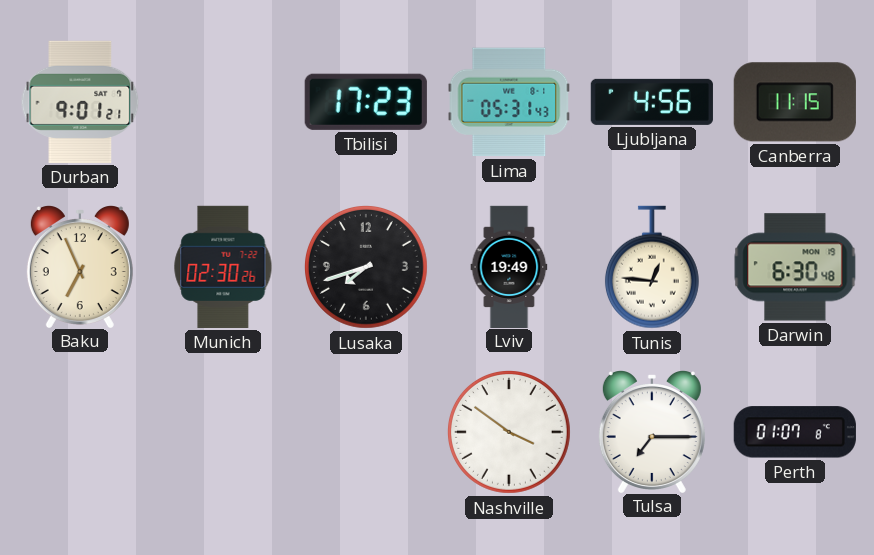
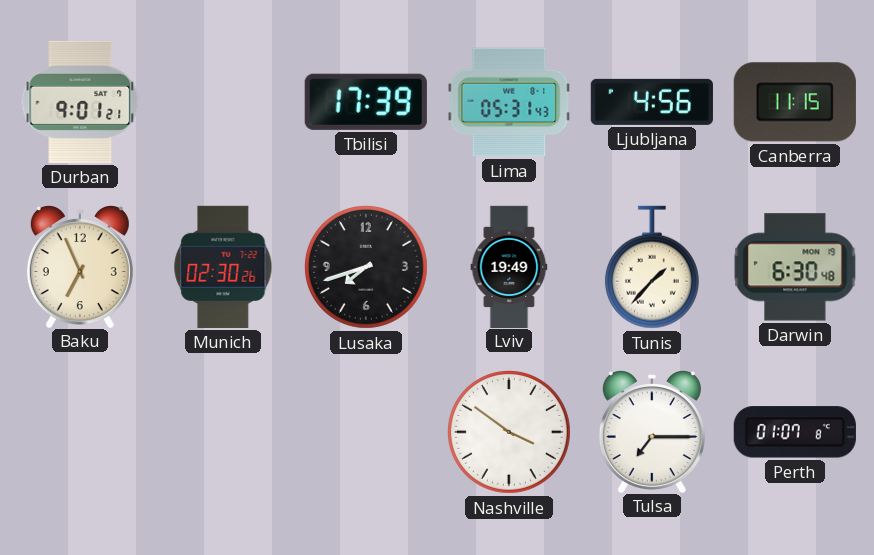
Tbilisi: 17:23 -> 17:39
Tunis: 12:46 -> 1:37
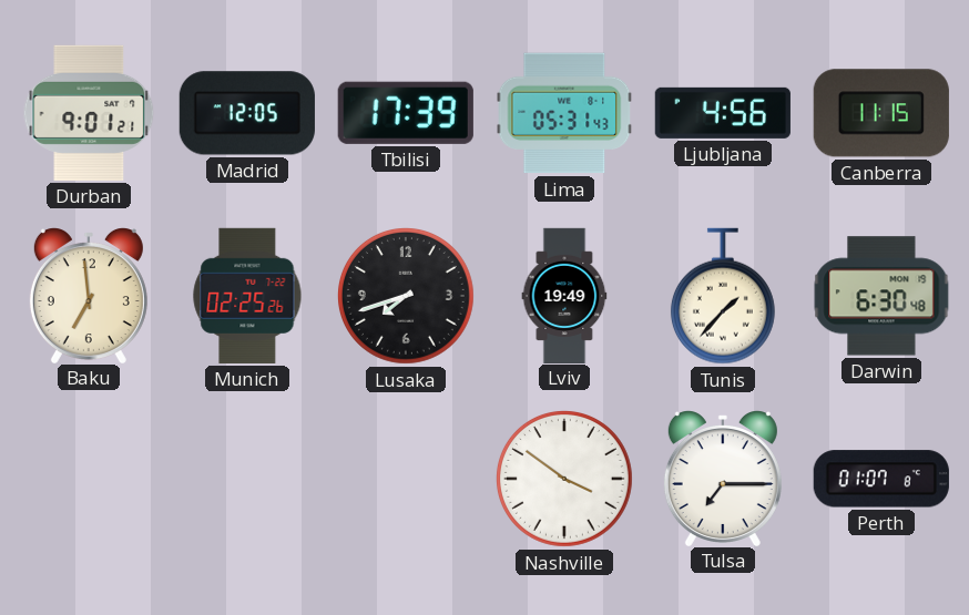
Madrid: none -> 12:05
Baku: 6:56 -> 6:59
Munich: 02:30 -> 02:25
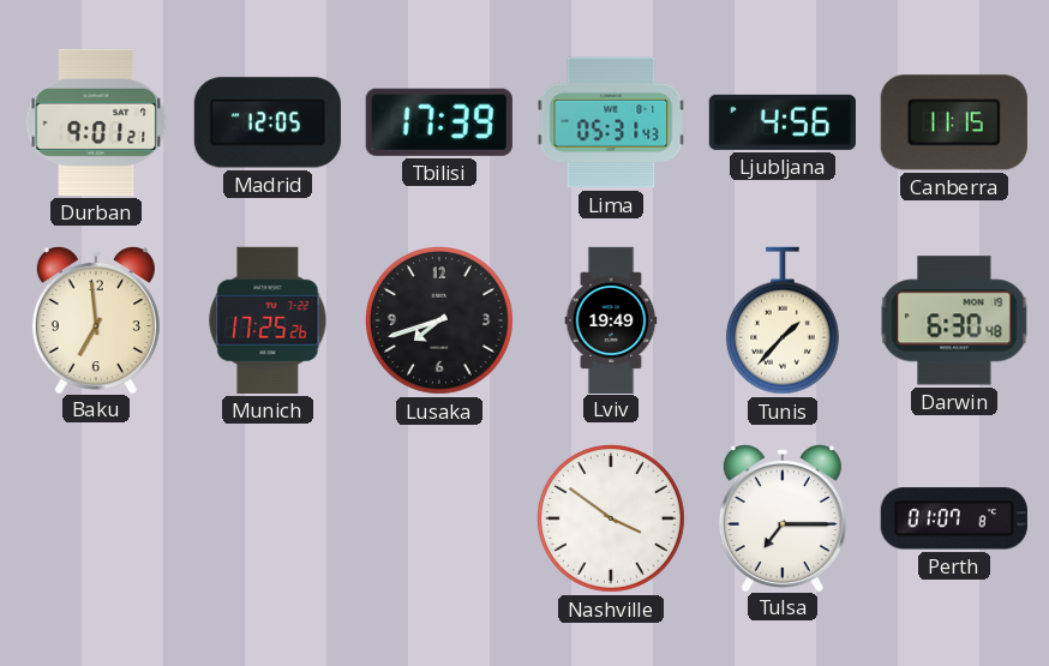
Munich: 02:25 -> 17:25
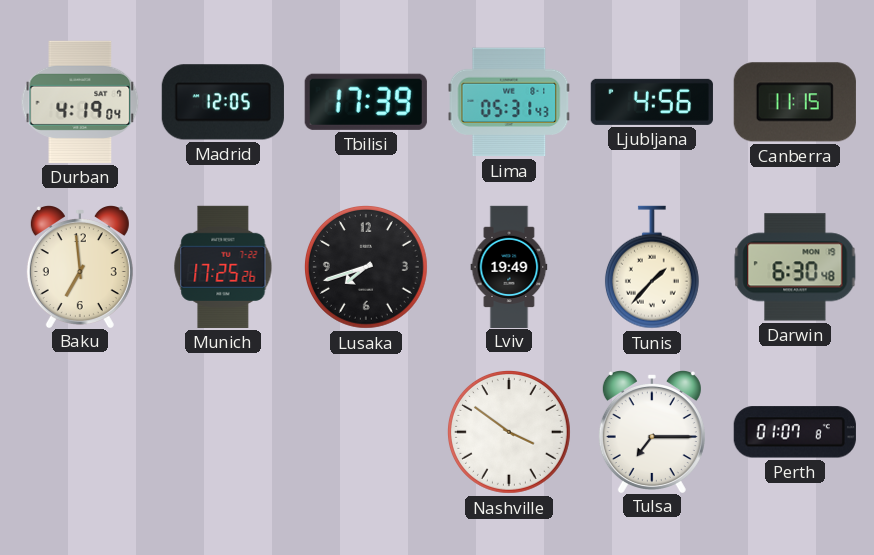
Durban: 9:01 -> 4:19
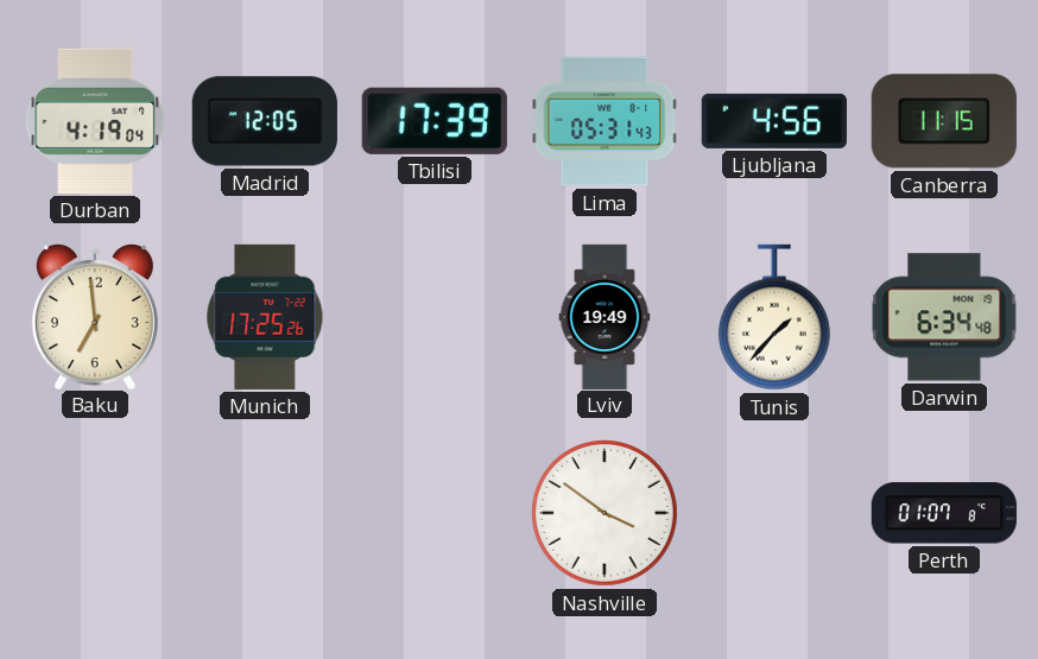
Lusaka: 7:42 -> none
Darwin: 6:30 -> 6:34
Tulsa: 7:15 -> none
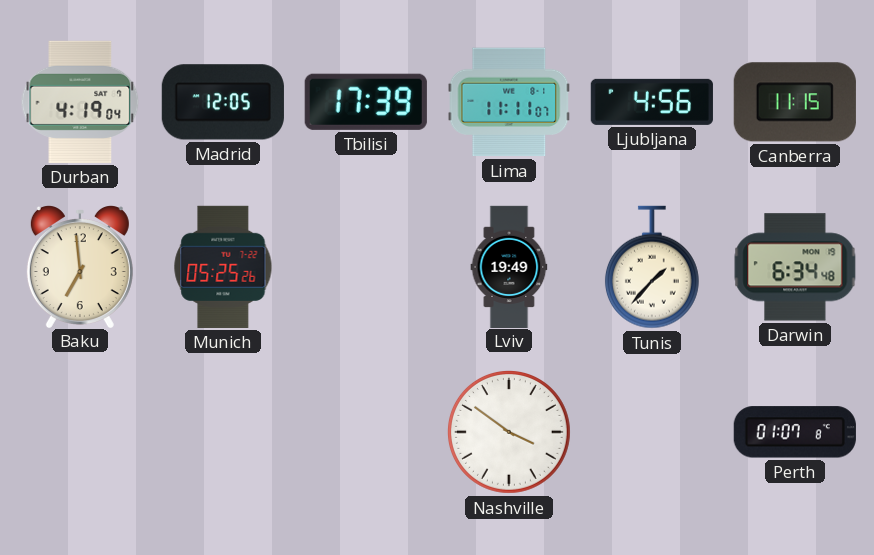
Lima: 05:31 -> 11:11
Munich: 17:25 -> 05:25
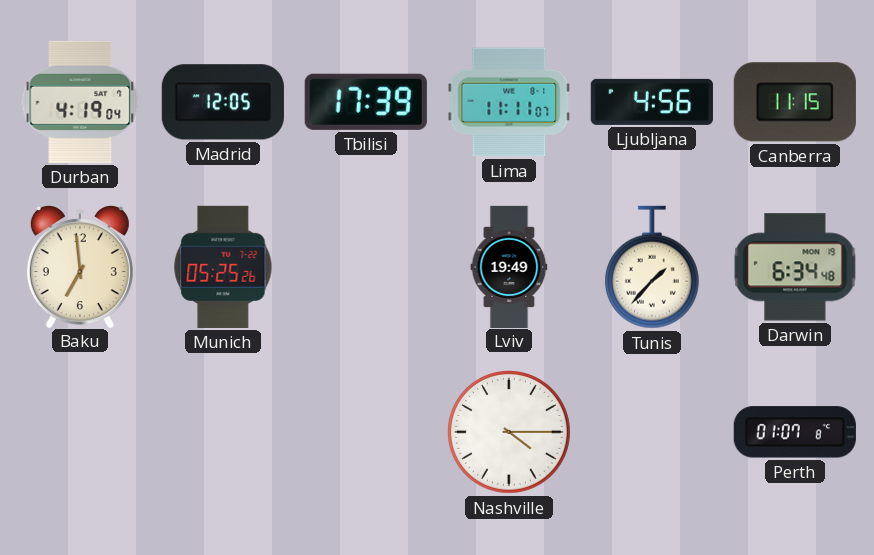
Nashville: 3:51 -> 4:15
